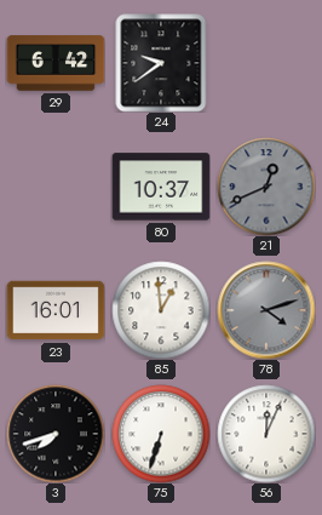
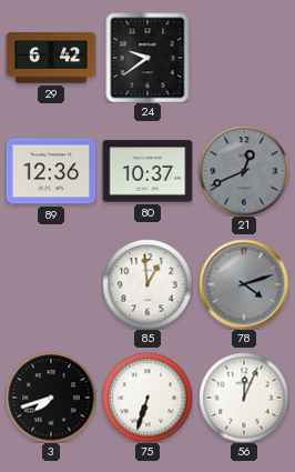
89: none -> 12:36
23: 16:01 -> none
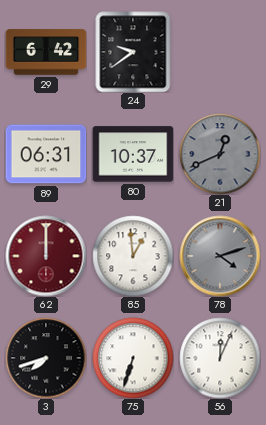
89: 12:36 -> 06:31
62: none -> 12:00
